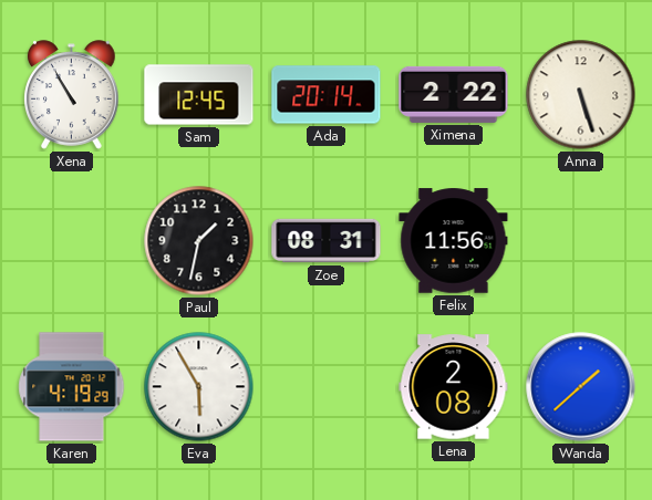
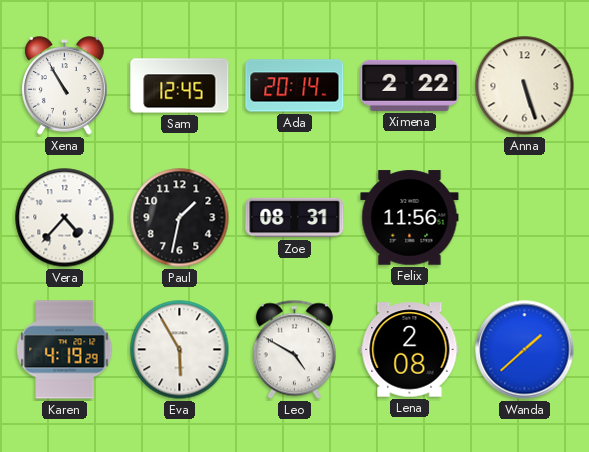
Vera: none -> 4:37
Leo: none -> 4:50
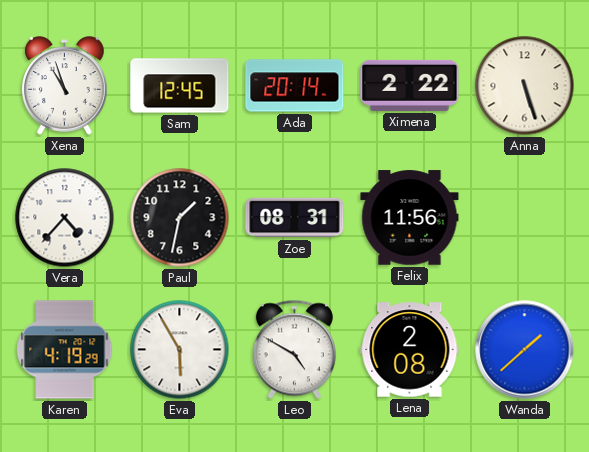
Xena: 10:55 -> 10:57
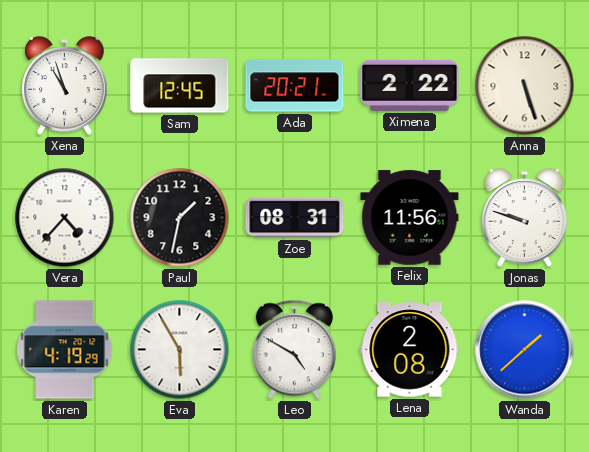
Ada: 20:14 -> 20:21
Jonas: none -> 9:48
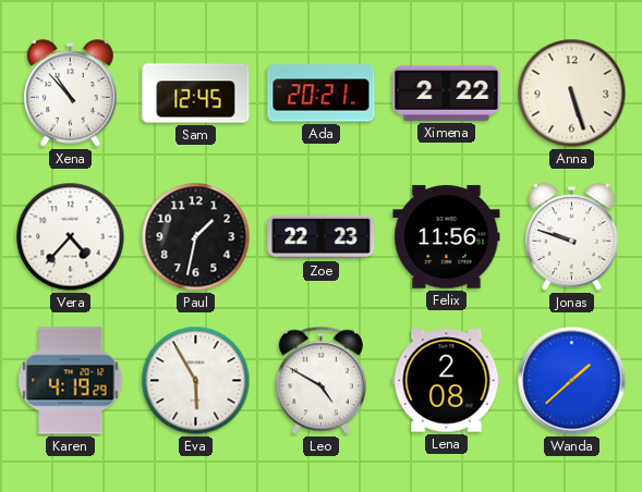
Xena: 10:57 -> 10:53
Zoe: 08:31 -> 22:23
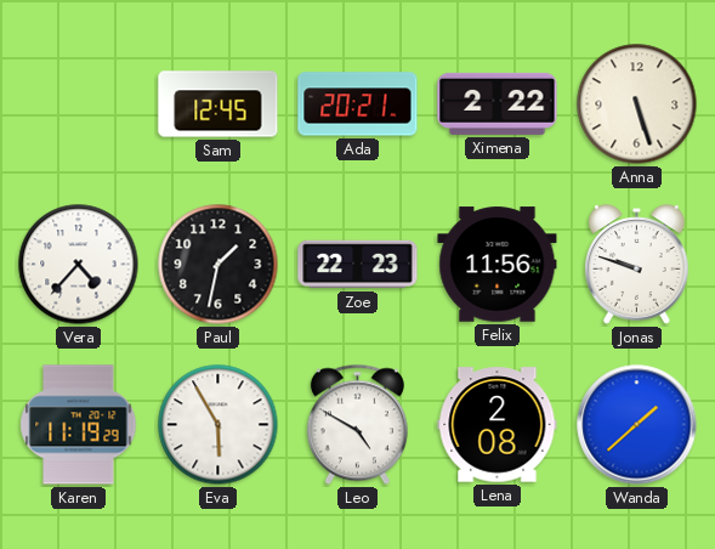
Xena: 10:53 -> none
Karen: 4:19 -> 11:19
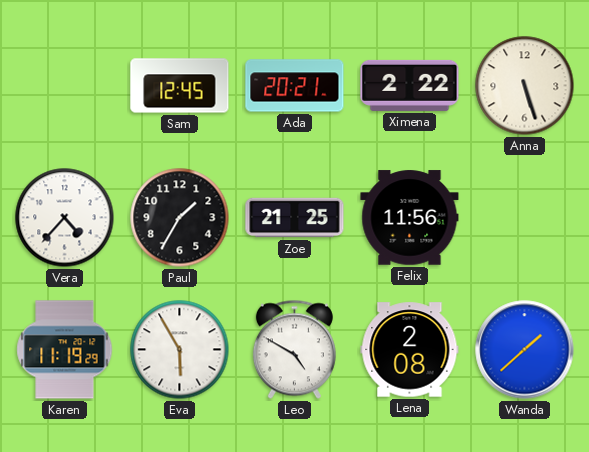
Paul: 1:32 -> 1:35
Zoe: 22:23 -> 21:25
Jonas: 9:48 -> none
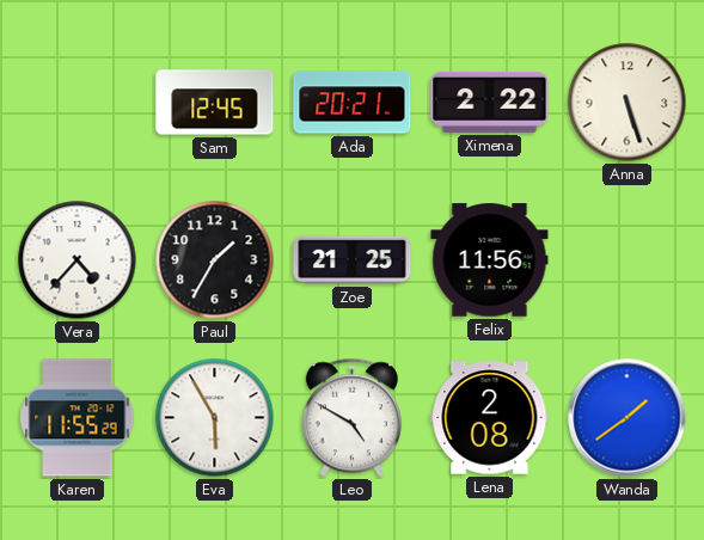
Karen: 11:19 -> 11:55
Wanda: 1:38 -> 1:39
